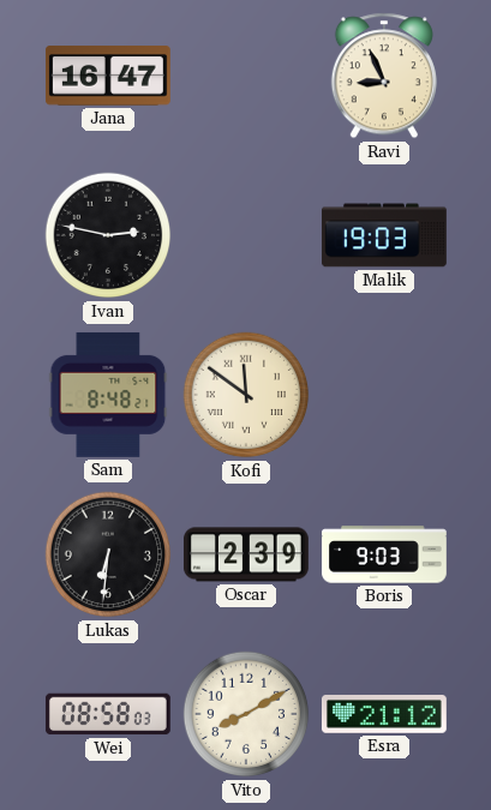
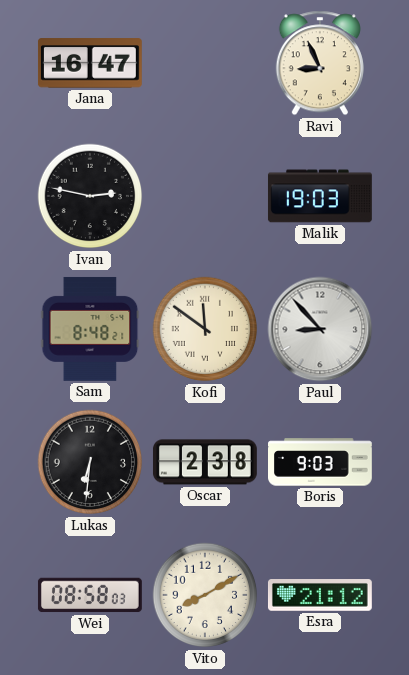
Paul: none -> 8:53
Oscar: 2:39 -> 2:38
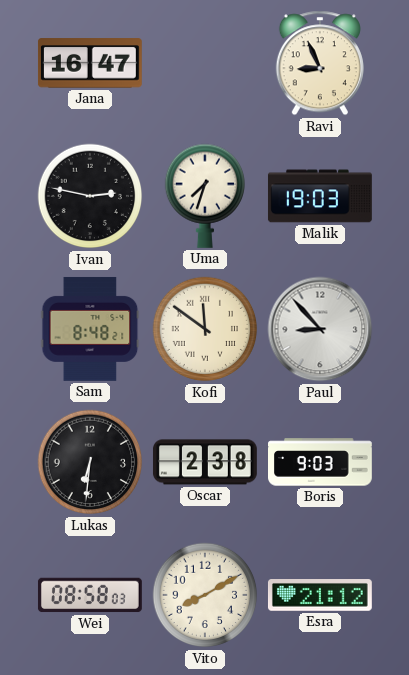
Uma: none -> 7:33
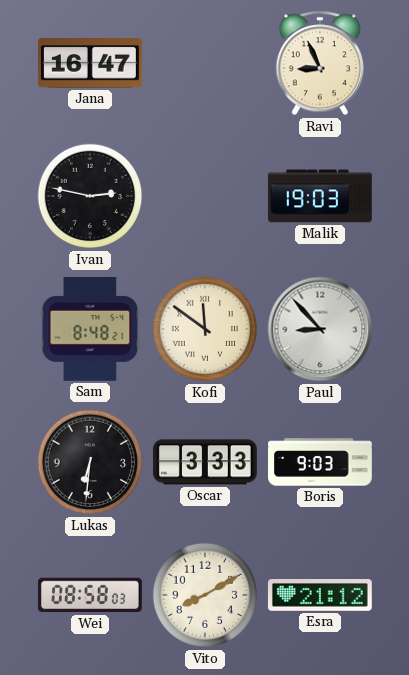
Uma: 7:33 -> none
Oscar: 2:38 -> 3:33
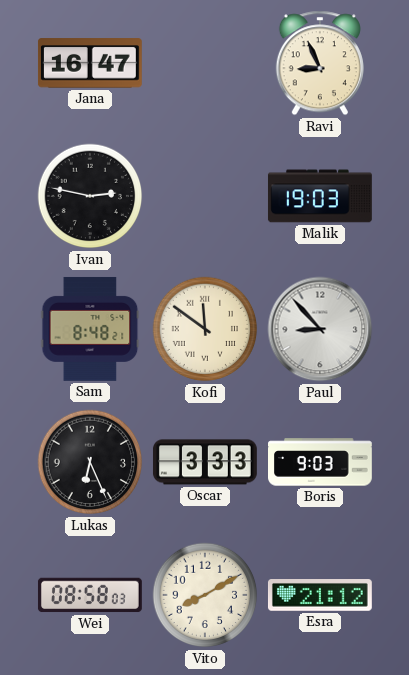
Lukas: 6:31 -> 6:26
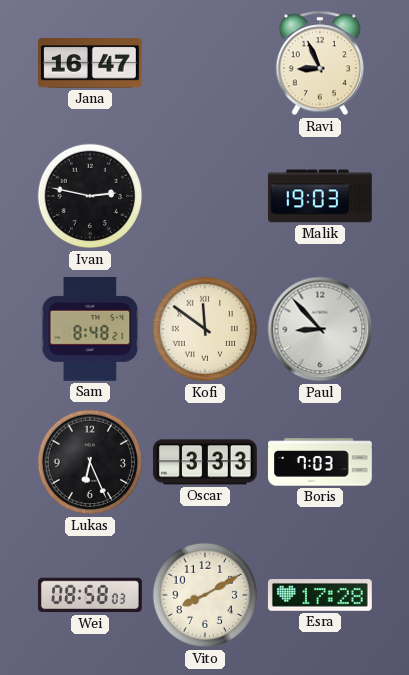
Boris: 9:03 -> 7:03
Esra: 21:12 -> 17:28
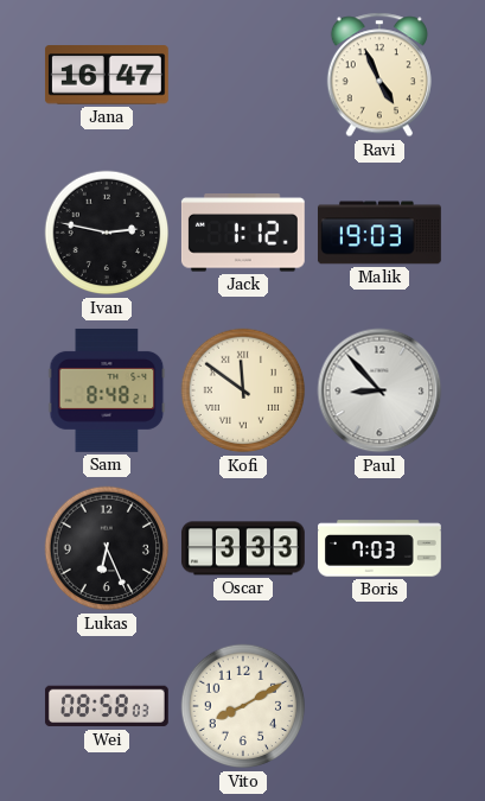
Ravi: 8:56 -> 4:56
Jack: none -> 1:12
Esra: 17:28 -> none
